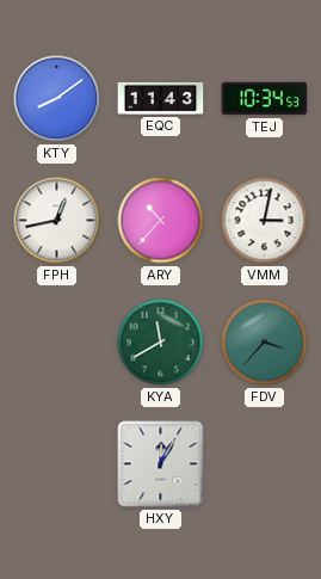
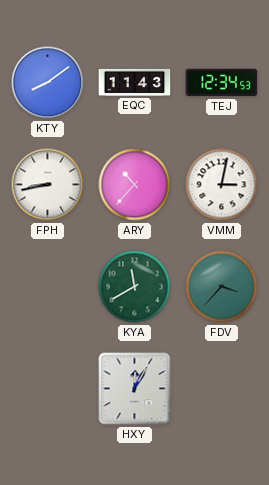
TEJ: 10:34 -> 12:34
FPH: 12:43 -> 8:43
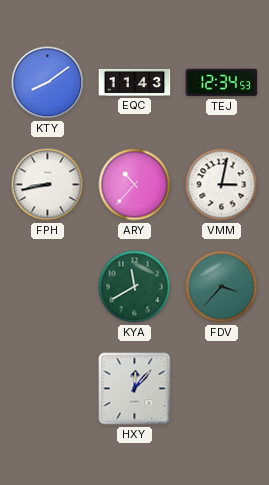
HXY: 12:05 -> 12:07
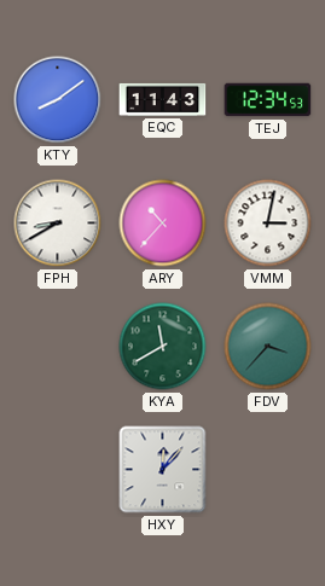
FPH: 8:43 -> 8:40
